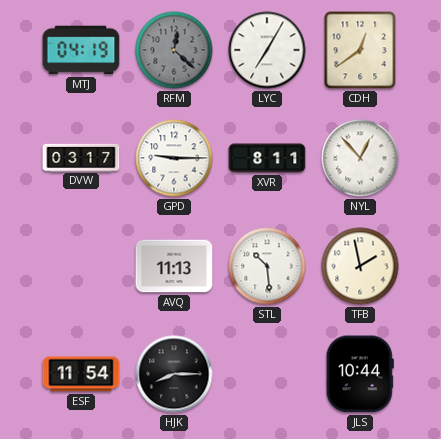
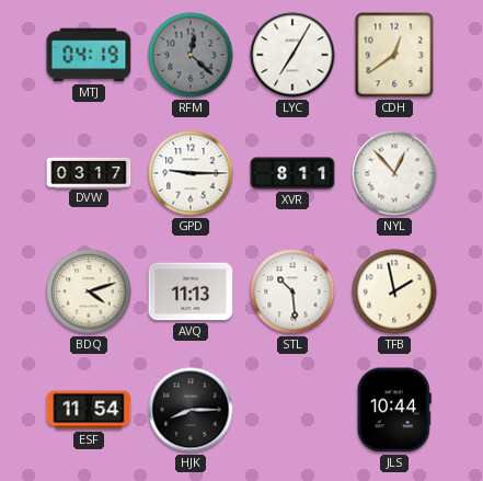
BDQ: none -> 4:12
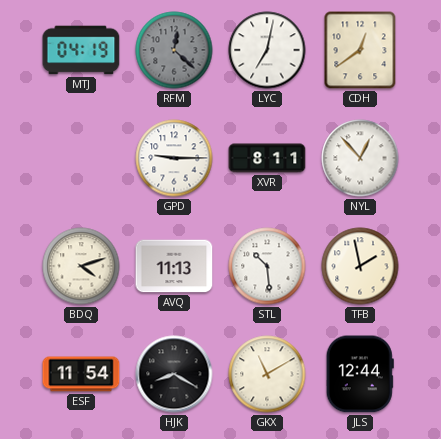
LYC: 7:05 -> 7:02
DVW: 03:17 -> none
HJK: 8:15 -> 8:20
GKX: none -> 11:10
JLS: 10:44 -> 12:44
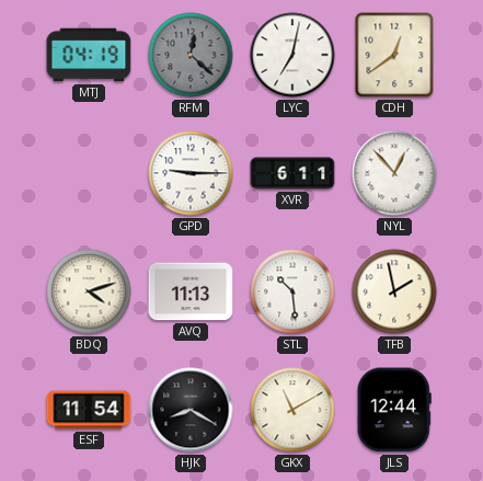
XVR: 8:11 -> 6:11
